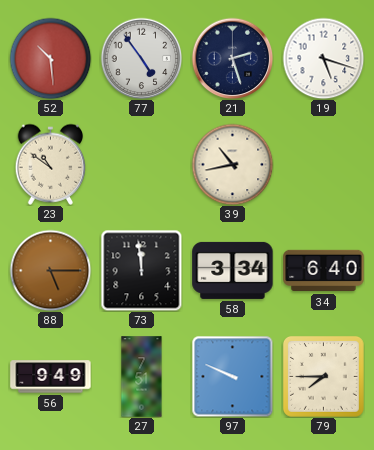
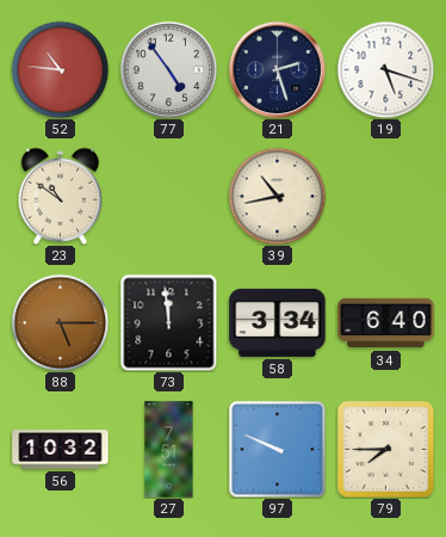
52: 10:29 -> 10:46
56: 9:49 -> 10:32
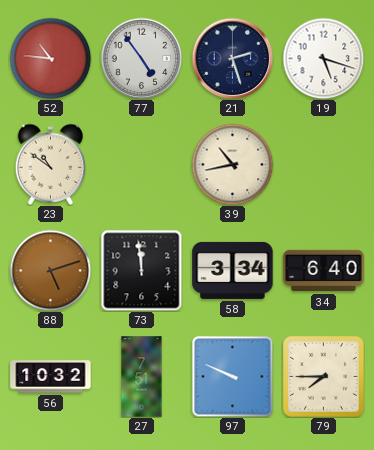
88: 5:15 -> 5:12
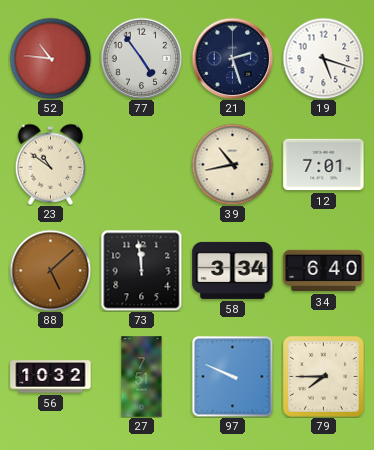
12: none -> 7:01
88: 5:12 -> 5:08
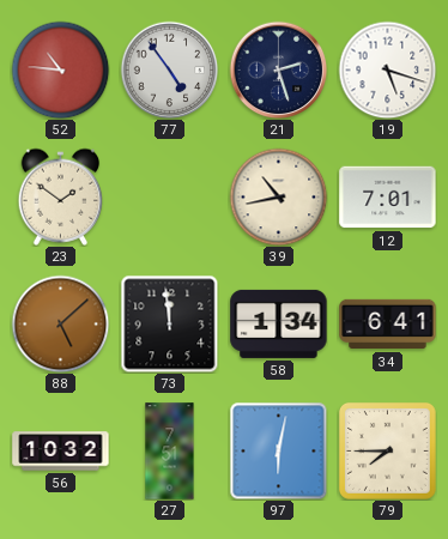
23: 10:51 -> 1:51
58: 3:34 -> 1:34
34: 6:40 -> 6:41
97: 9:49 -> 6:02
